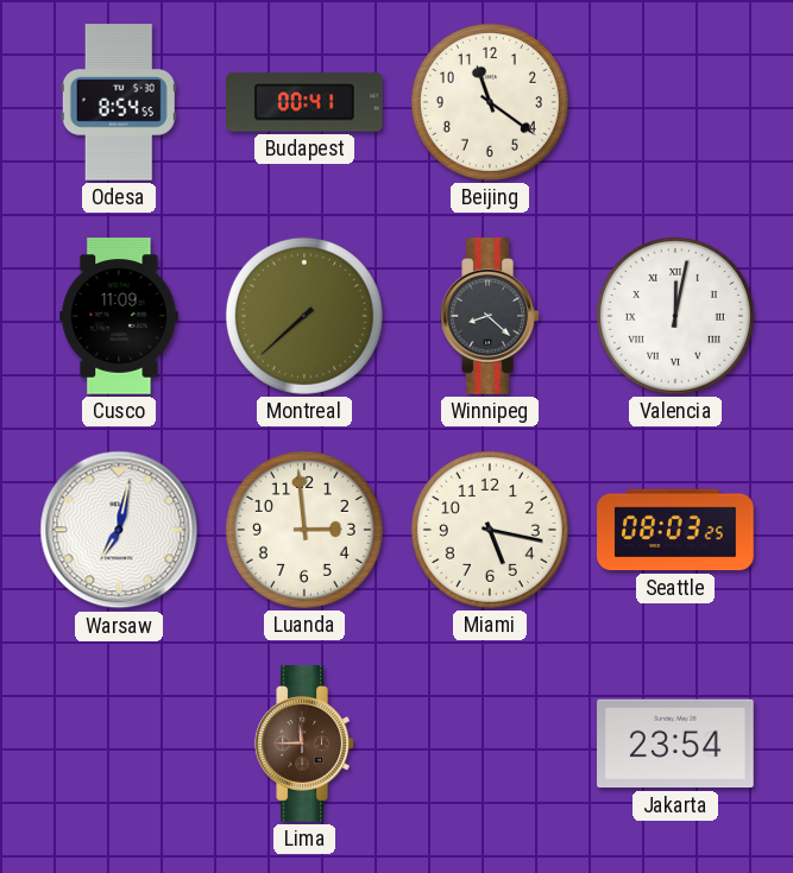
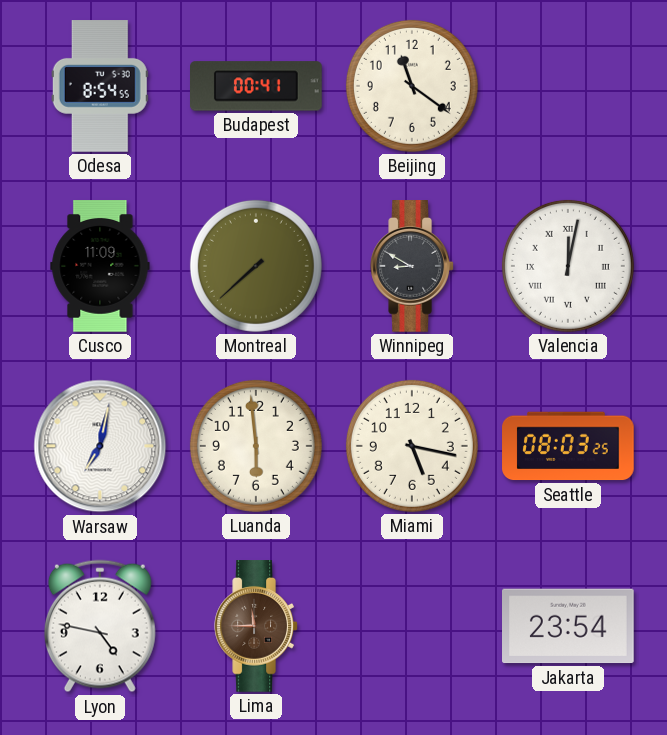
Winnipeg: 8:22 -> 8:50
Luanda: 2:59 -> 5:59
Lyon: none -> 4:47
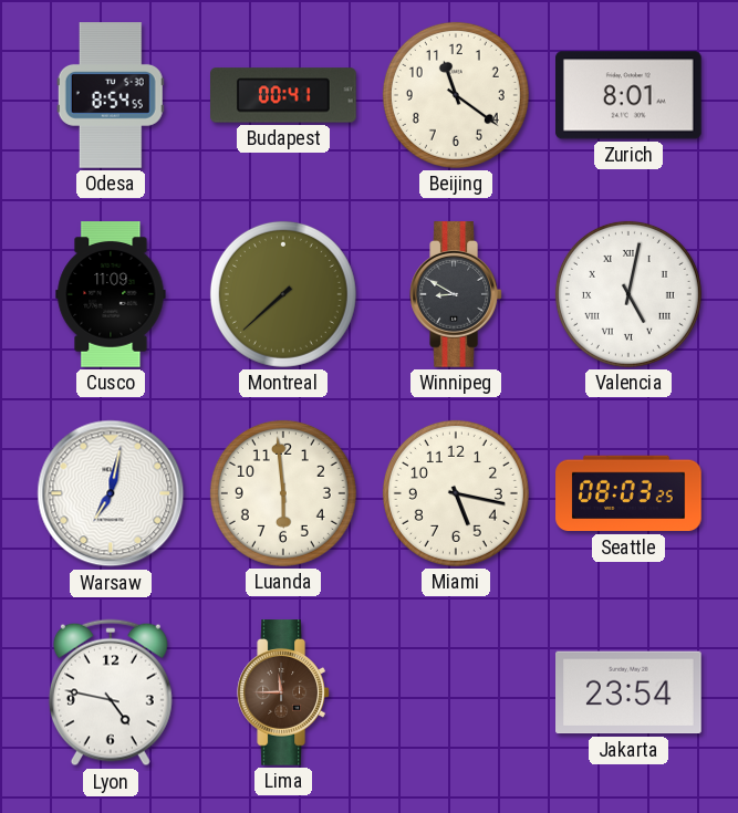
Zurich: none -> 8:01
Valencia: 12:02 -> 5:02
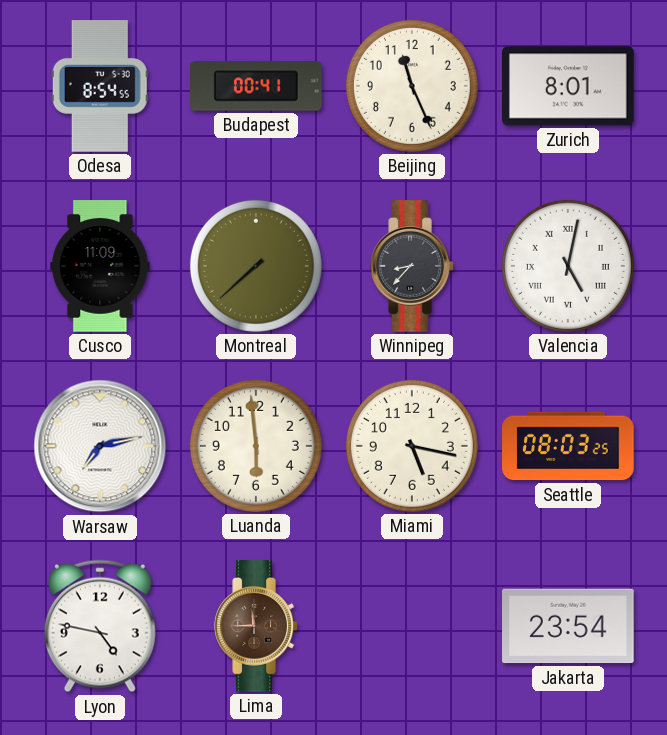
Beijing: 11:21 -> 11:26
Winnipeg: 8:50 -> 8:37
Warsaw: 7:02 -> 7:13
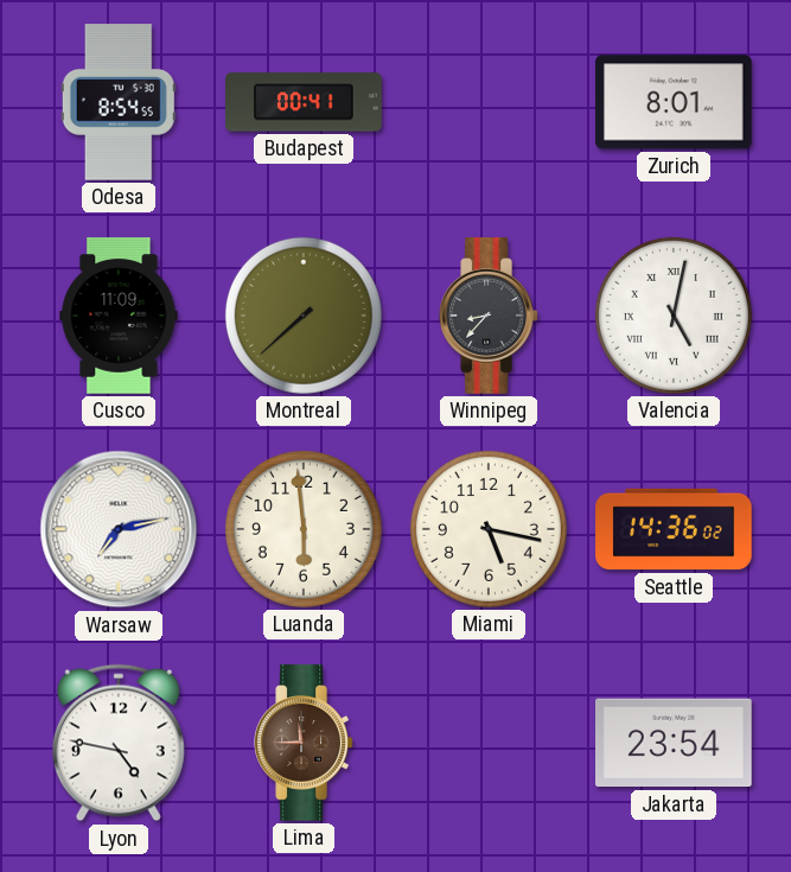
Beijing: 11:26 -> none
Seattle: 08:03 -> 14:36
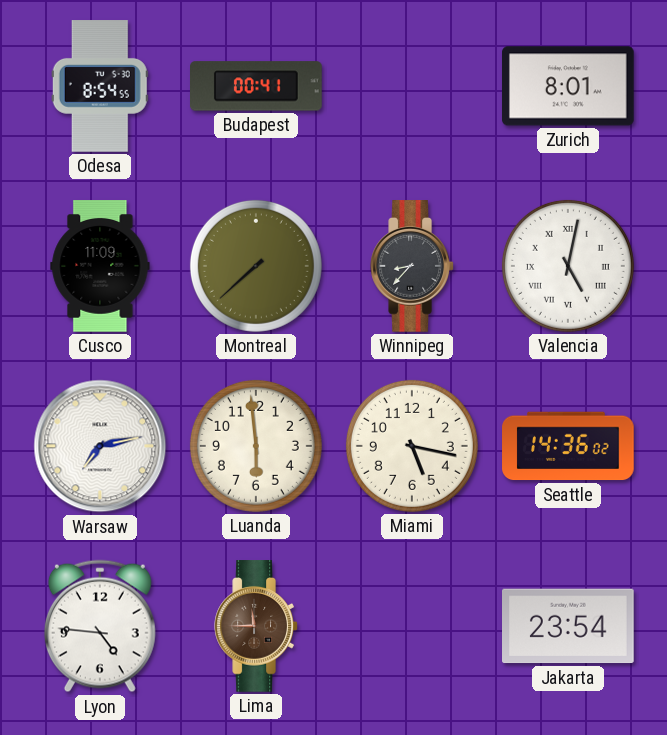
Lyon: 4:47 -> 4:46
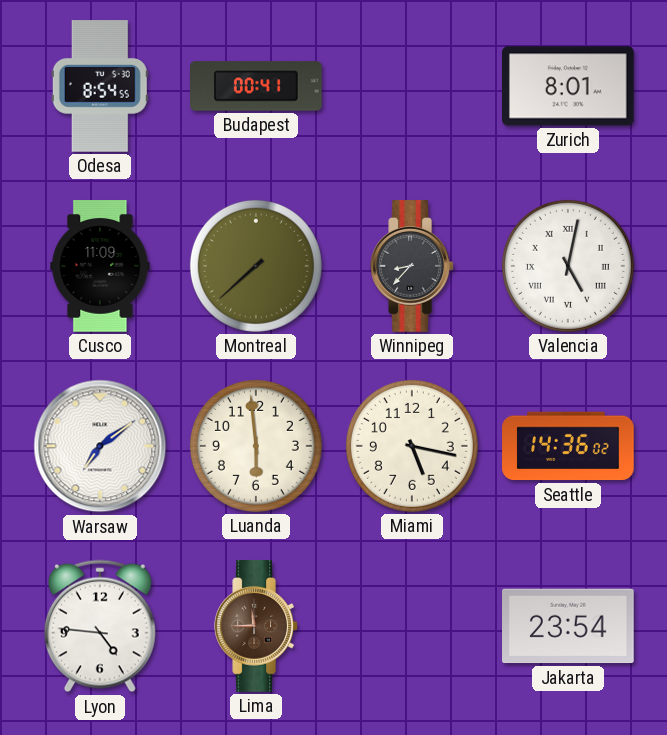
Warsaw: 7:13 -> 7:09
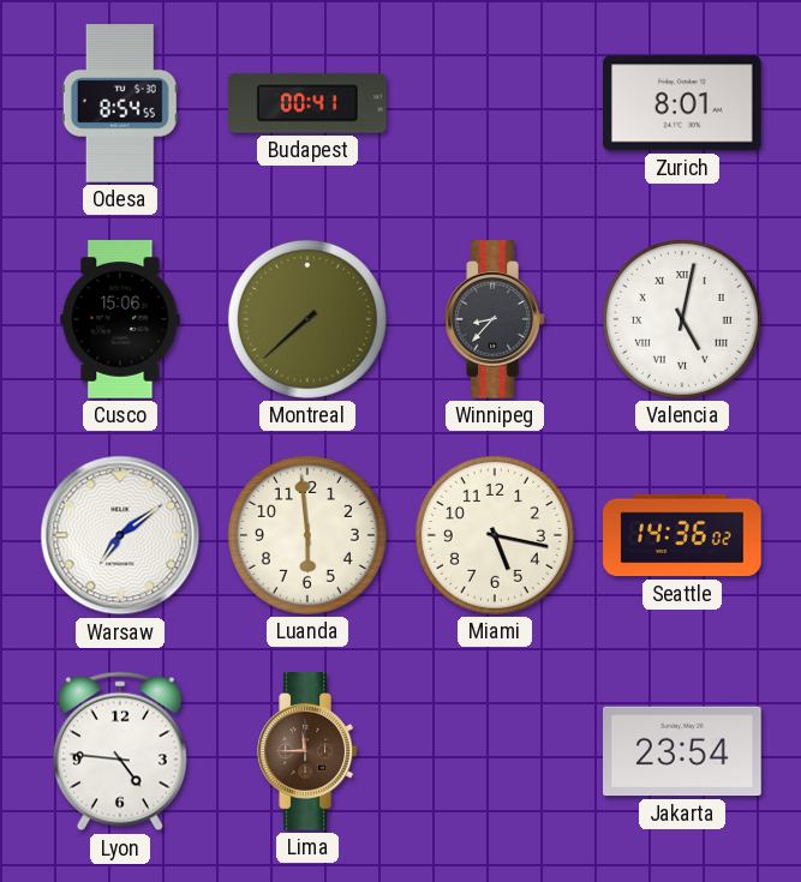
Cusco: 11:09 -> 15:06
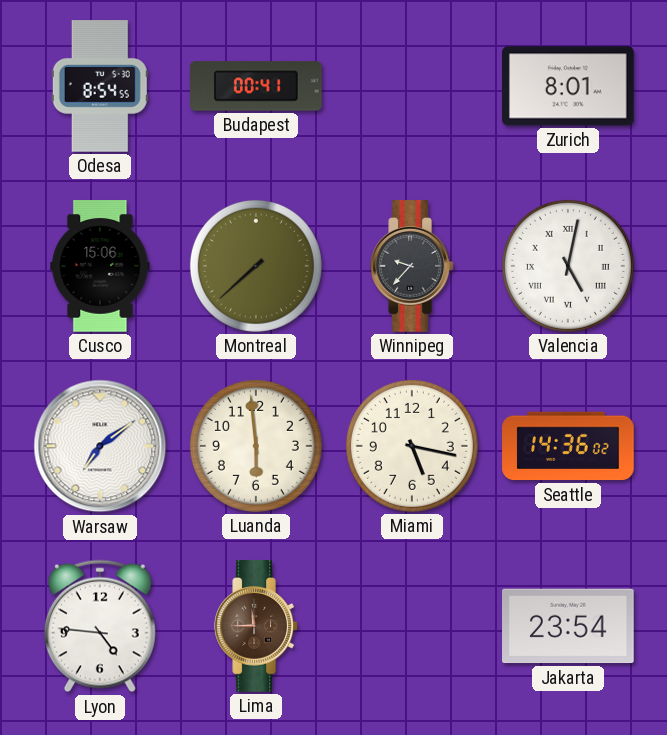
Winnipeg: 8:37 -> 9:37
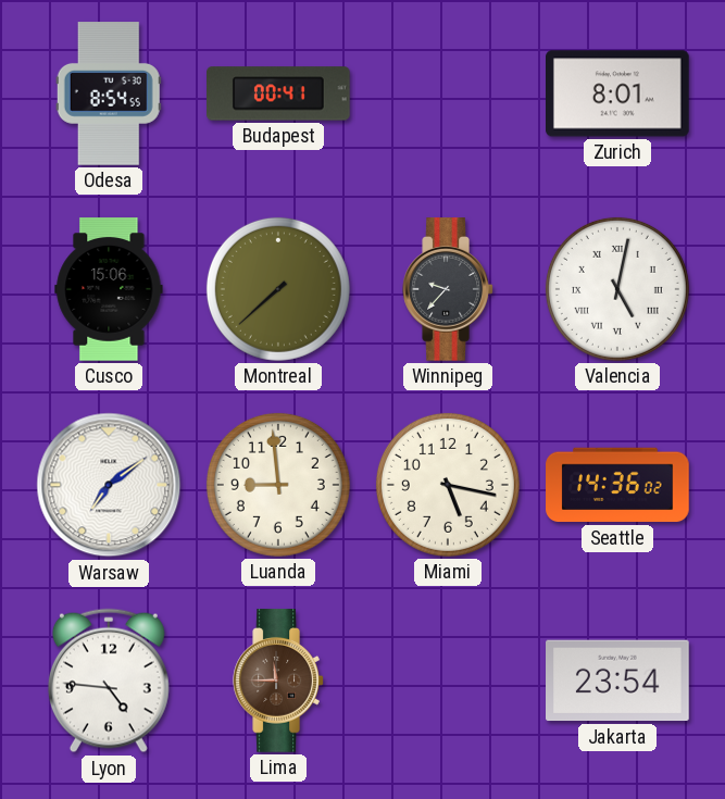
Luanda: 5:59 -> 8:59
